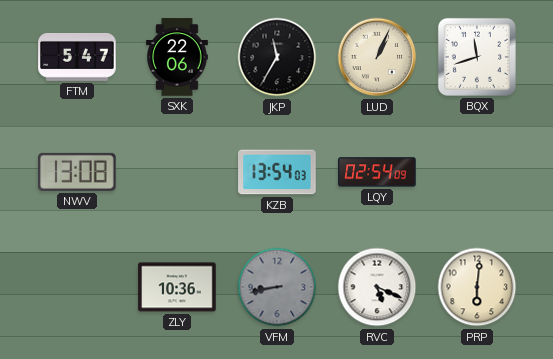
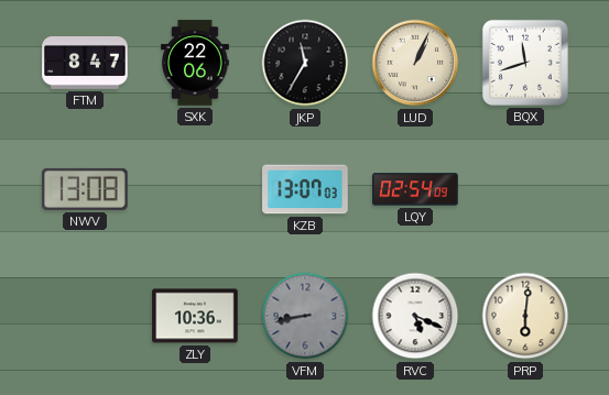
FTM: 5:47 -> 8:47
KZB: 13:54 -> 13:07
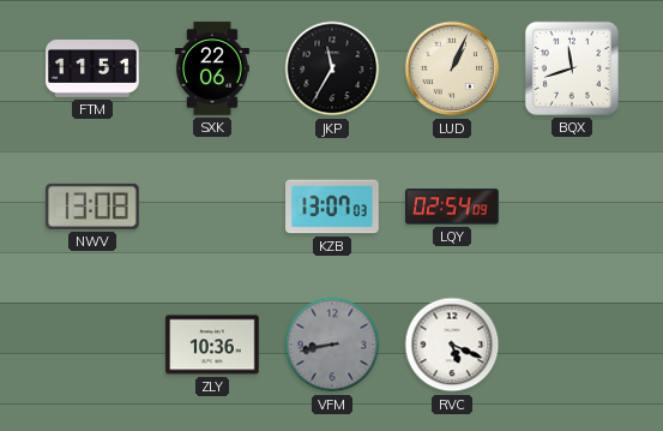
FTM: 8:47 -> 11:51
PRP: 6:01 -> none
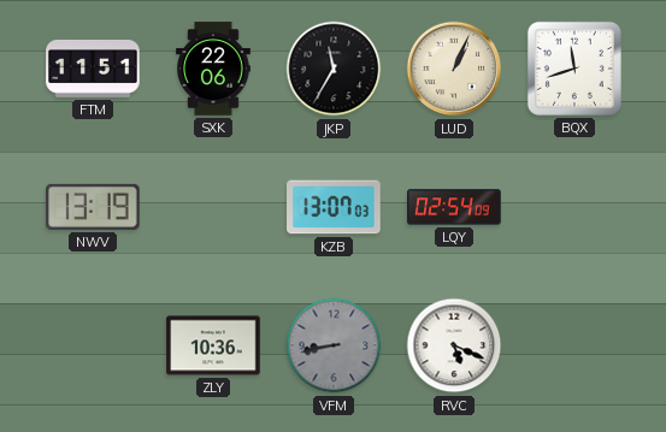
NWV: 13:08 -> 13:19
